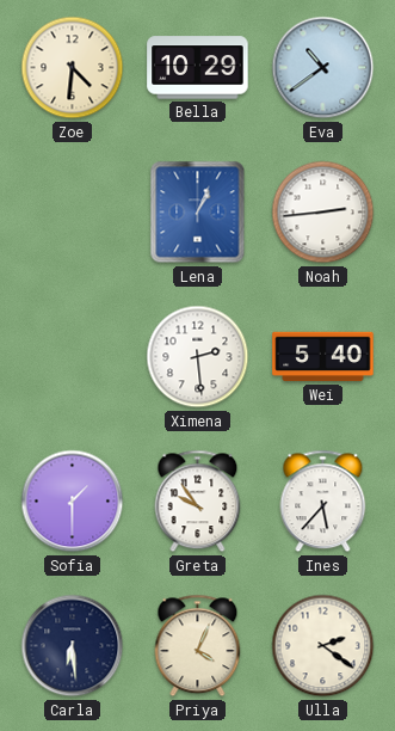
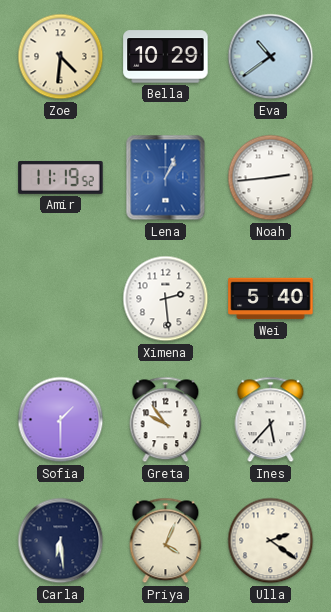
Amir: none -> 11:19
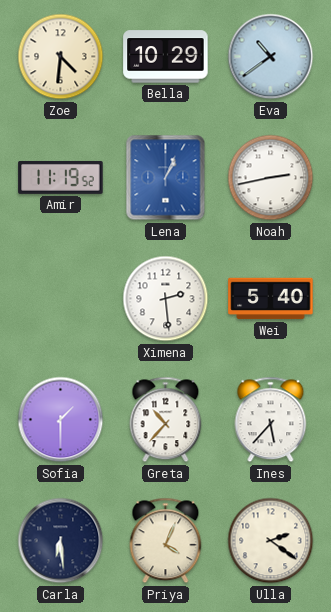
Noah: 2:44 -> 2:43
Greta: 9:54 -> 10:37
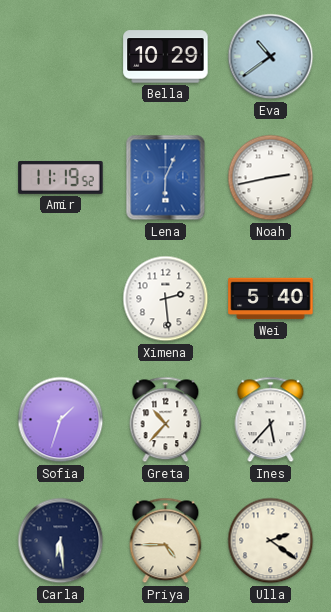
Zoe: 4:31 -> none
Lena: 1:04 -> 6:04
Sofia: 1:30 -> 1:33
Priya: 4:04 -> 4:45
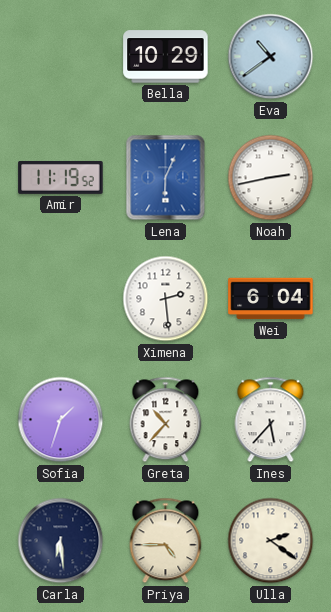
Wei: 5:40 -> 6:04
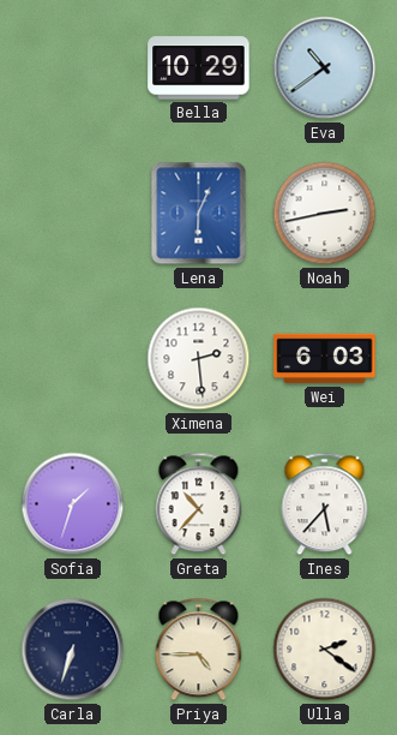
Amir: 11:19 -> none
Wei: 6:04 -> 6:03
Carla: 6:29 -> 6:33
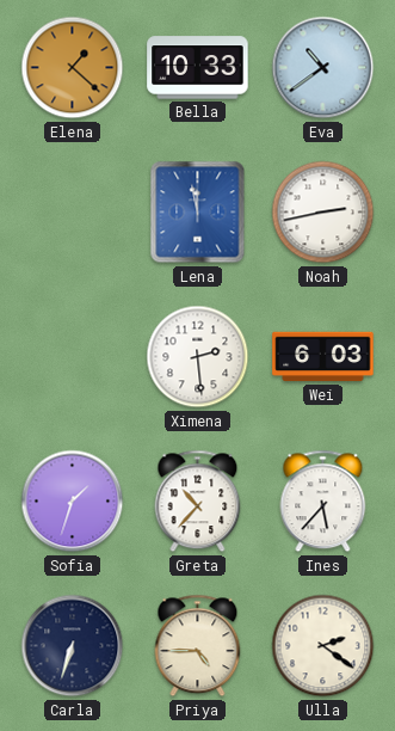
Elena: none -> 1:22
Bella: 10:29 -> 10:33
Lena: 6:04 -> 11:58
